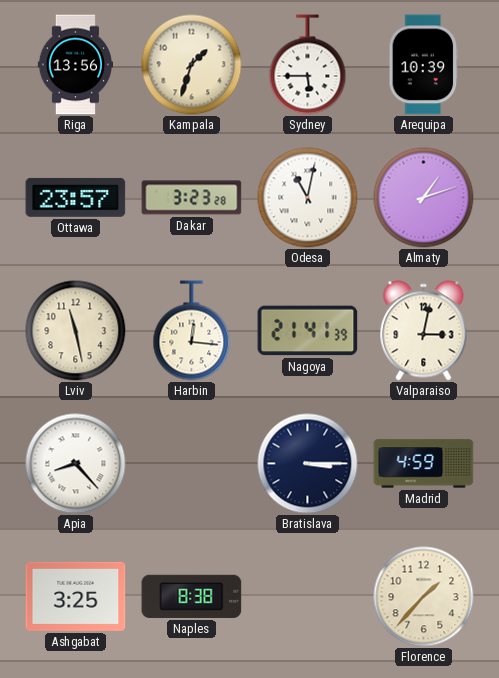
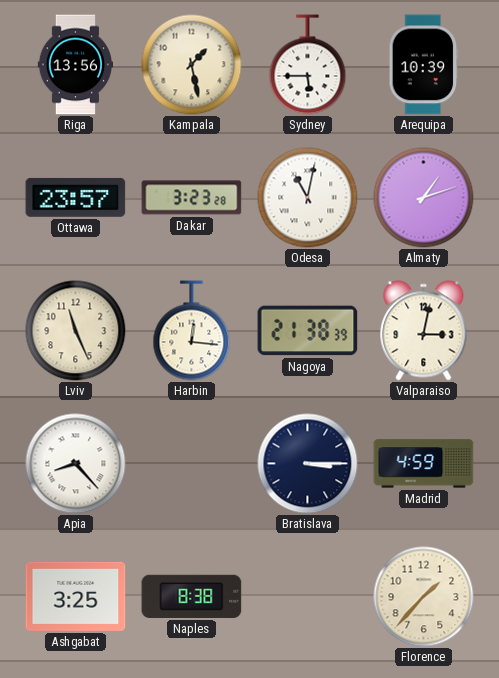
Kampala: 1:33 -> 1:28
Lviv: 11:28 -> 11:26
Nagoya: 21:41 -> 21:38
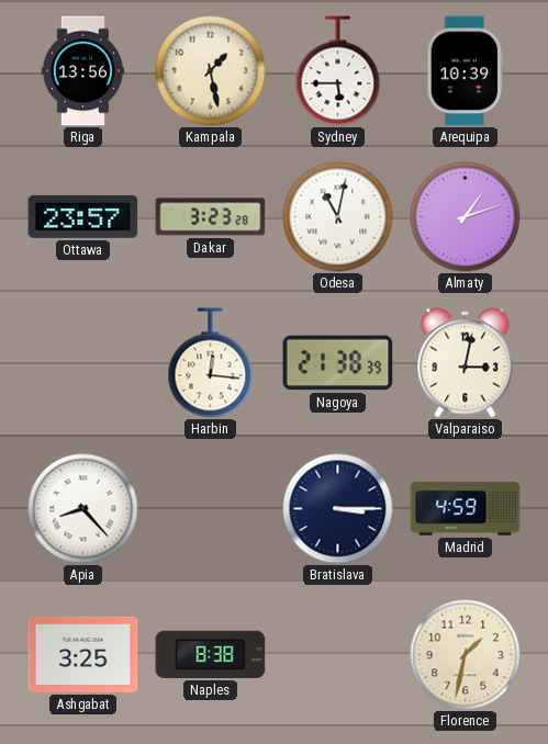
Lviv: 11:26 -> none
Florence: 1:37 -> 1:32
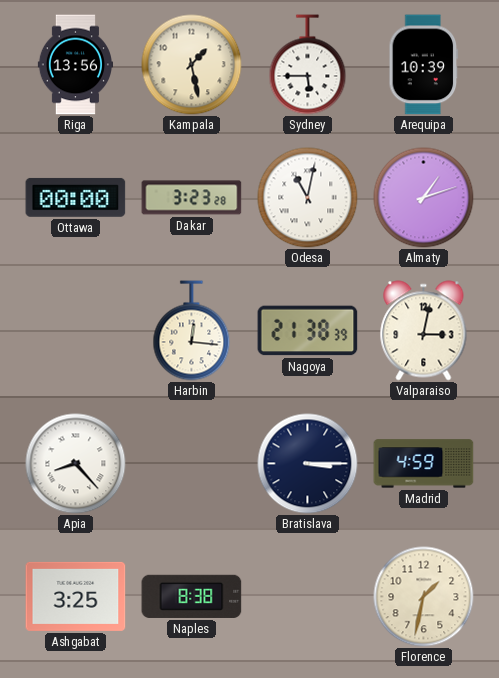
Ottawa: 23:57 -> 00:00
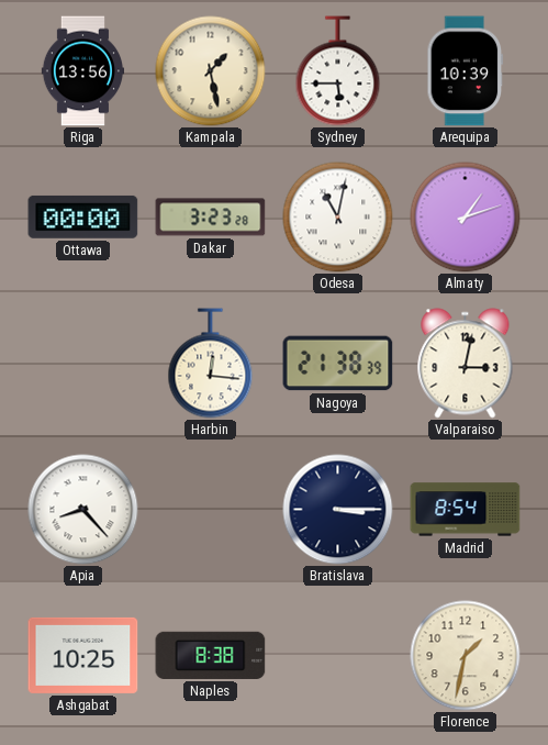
Madrid: 4:59 -> 8:54
Ashgabat: 3:25 -> 10:25
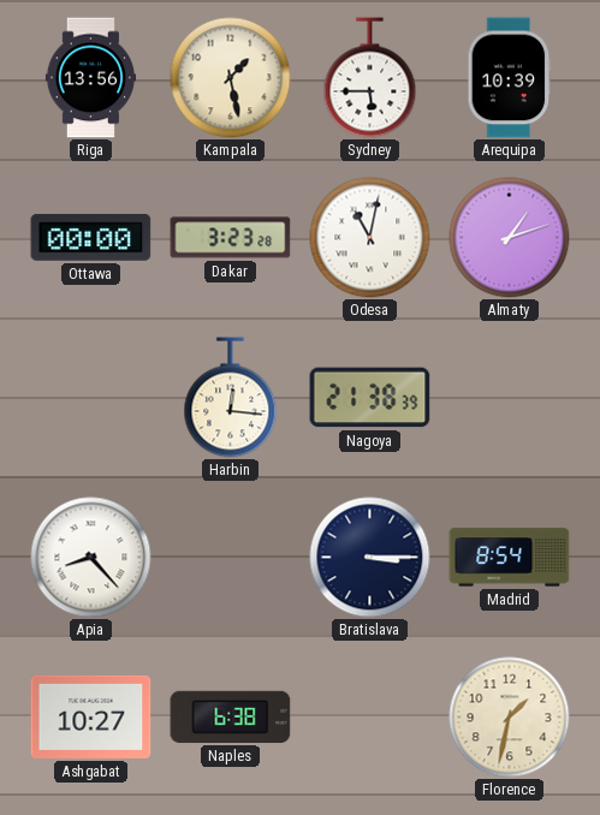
Valparaiso: 3:02 -> none
Ashgabat: 10:25 -> 10:27
Naples: 8:38 -> 6:38
